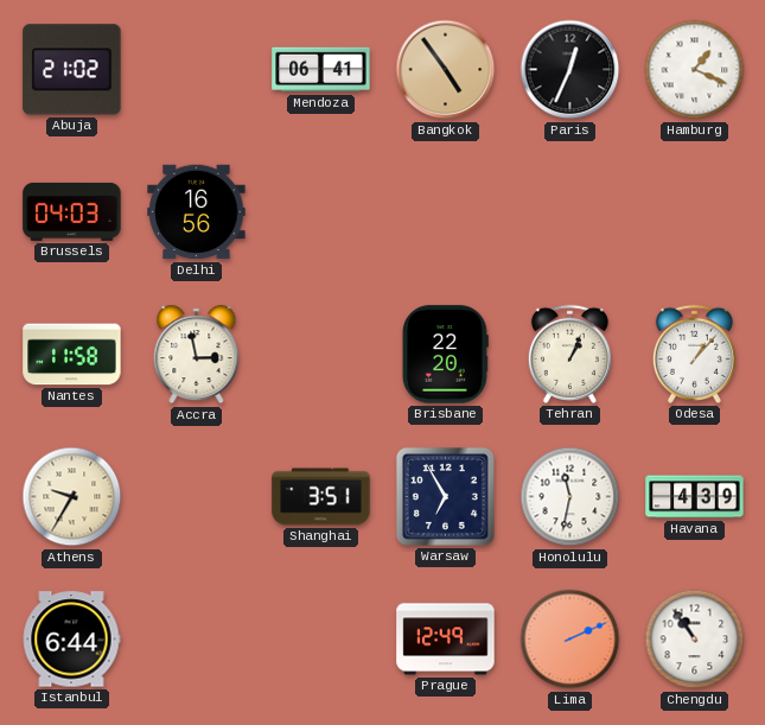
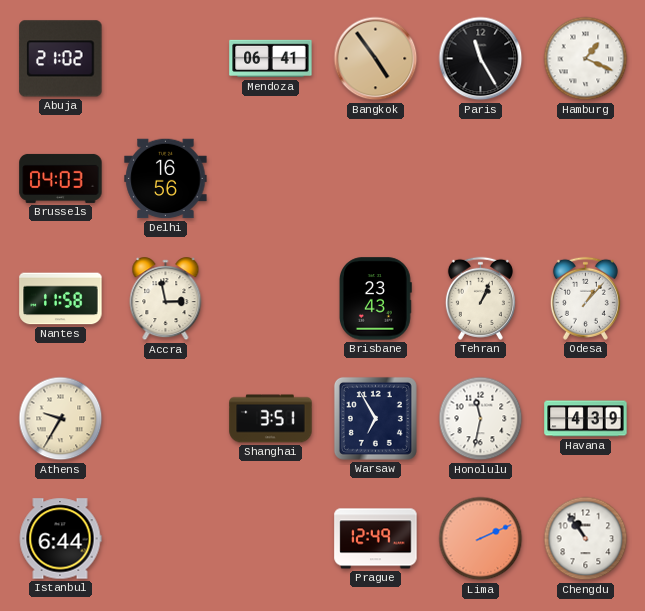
Paris: 12:34 -> 11:25
Brisbane: 22:20 -> 23:43
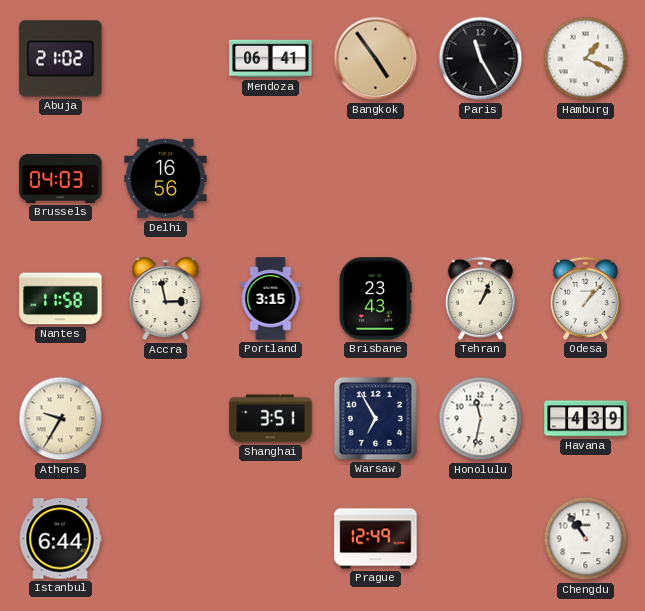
Portland: none -> 3:15
Lima: 2:11 -> none
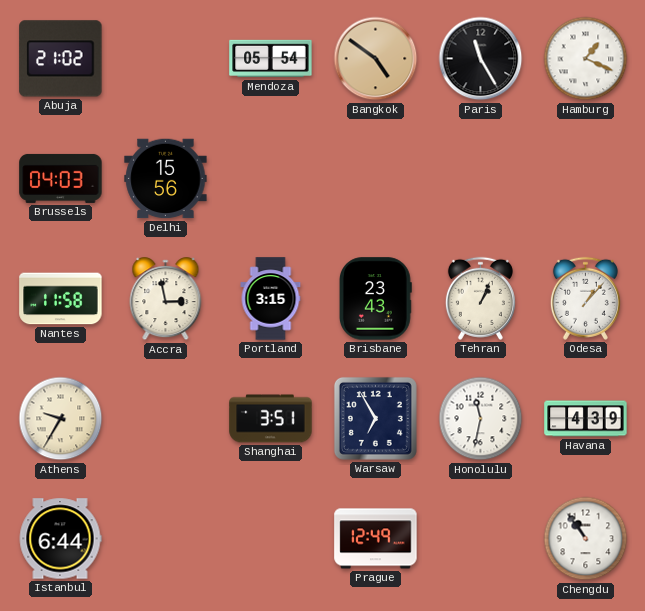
Mendoza: 06:41 -> 05:54
Bangkok: 4:54 -> 4:51
Delhi: 16:56 -> 15:56
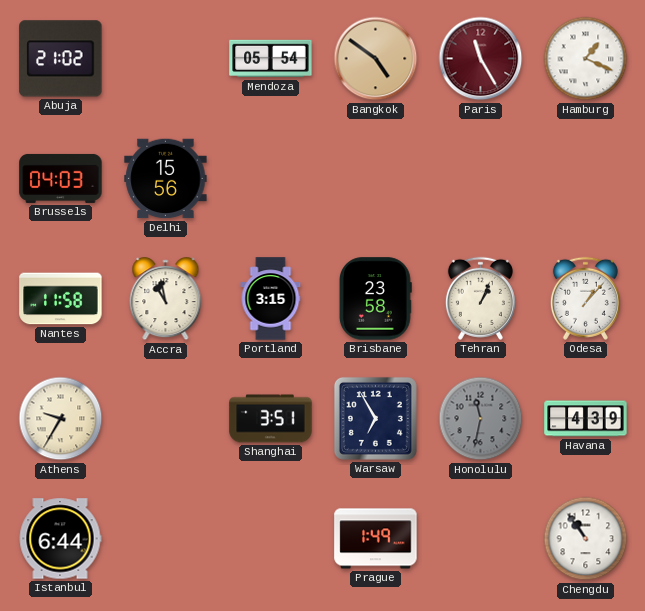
Paris dial: black -> burgundy
Accra: 2:58 -> 10:58
Brisbane: 23:43 -> 23:58
Honolulu dial: white -> grey
Prague: 12:49 -> 1:49
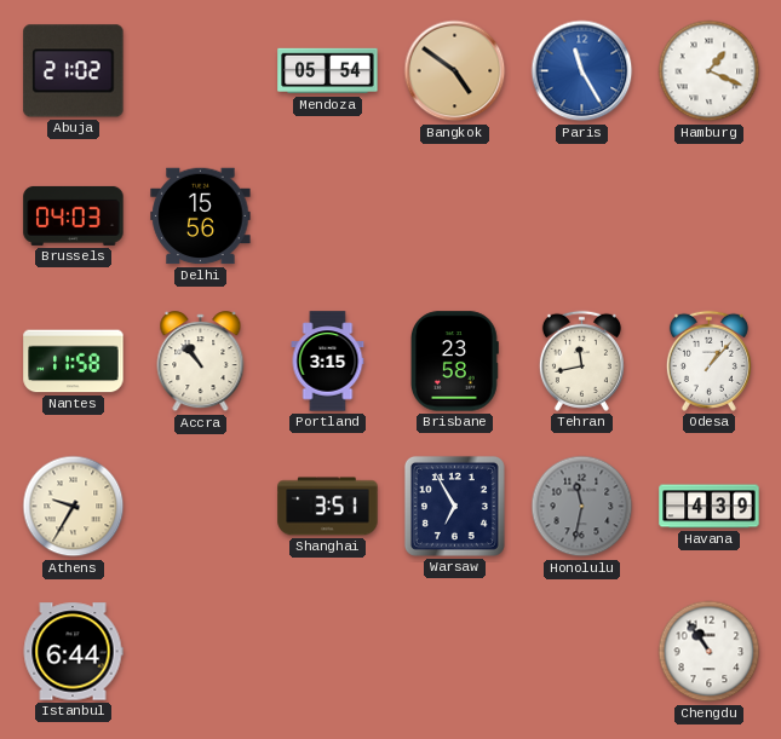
Paris dial: burgundy -> blue
Accra: 10:58 -> 10:53
Tehran: 1:04 -> 11:43
Prague: 1:49 -> none
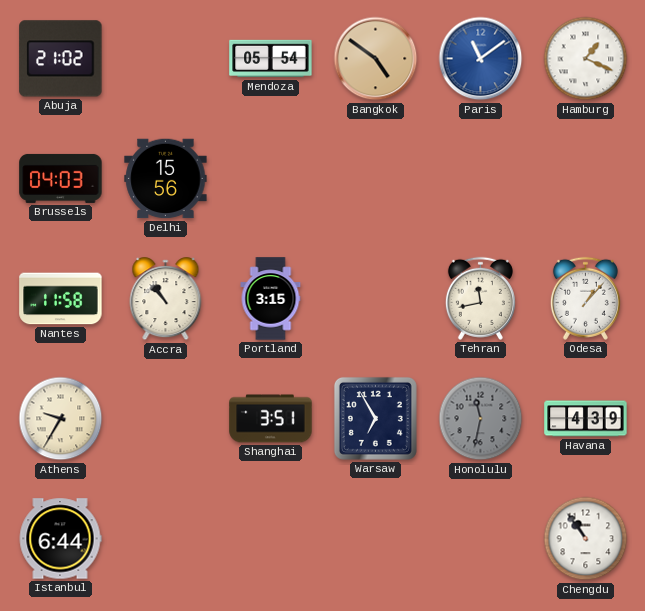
Paris: 11:25 -> 11:09
Brisbane: 23:58 -> none
